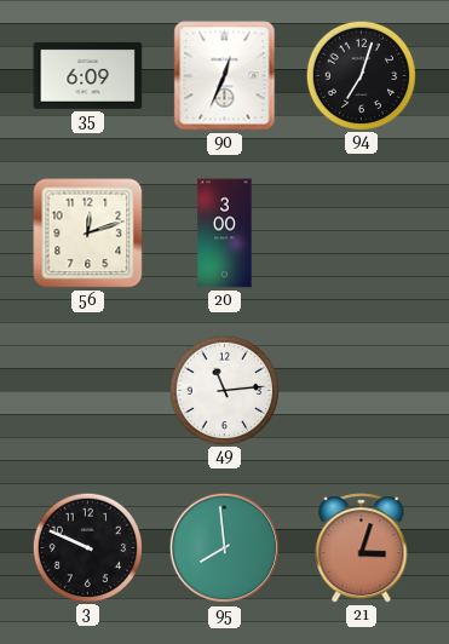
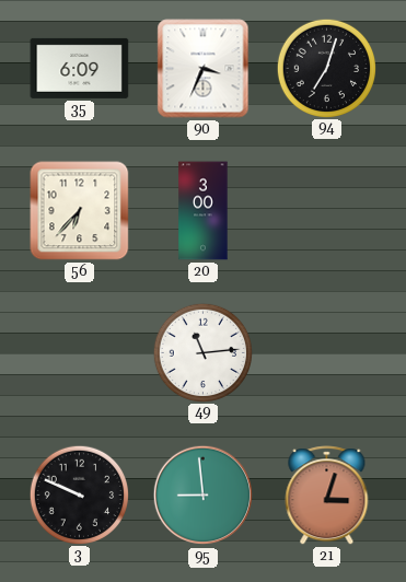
90: 12:34 -> 3:34
56: 12:12 -> 6:37
95: 7:59 -> 8:59
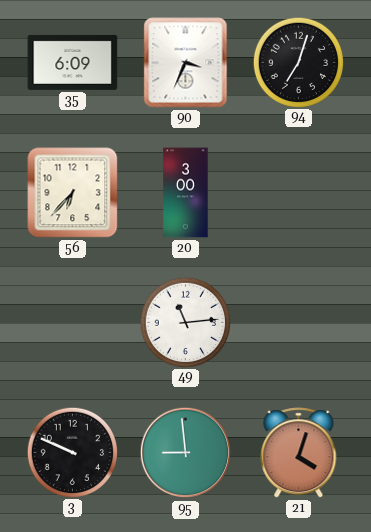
21: 3:03 -> 4:03
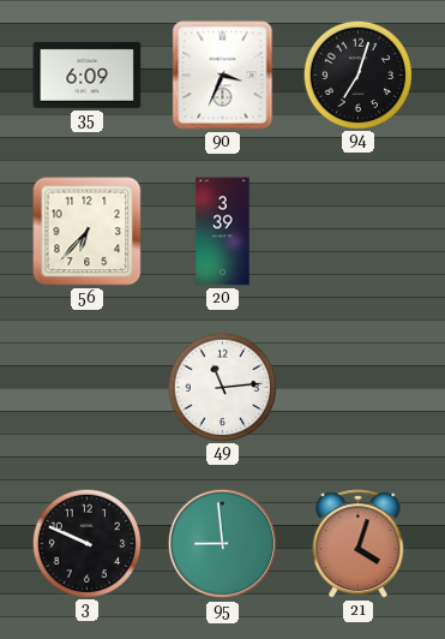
20: 3:00 -> 3:39
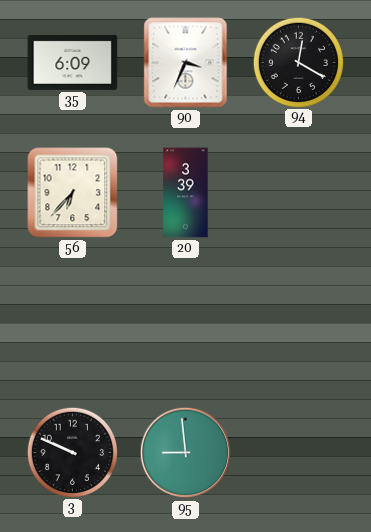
94: 7:03 -> 12:20
49: 11:14 -> none
21: 4:03 -> none
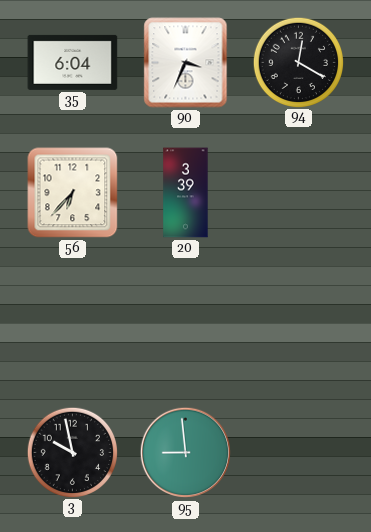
35: 6:09 -> 6:04
3: 9:49 -> 9:58
